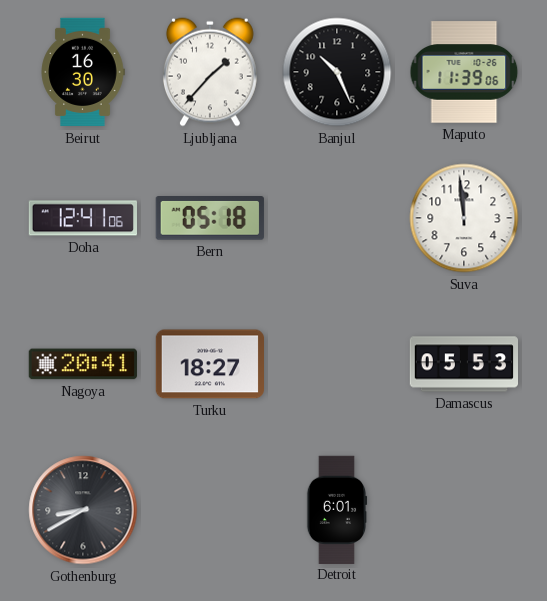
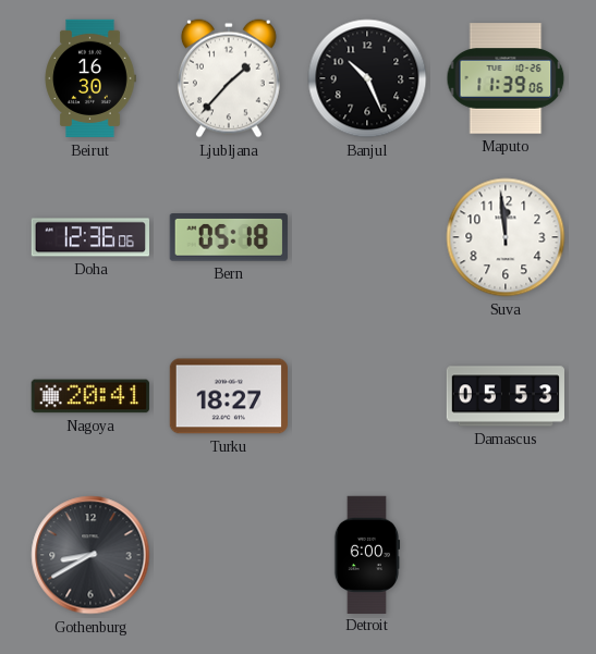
Doha: 12:41 -> 12:36
Detroit: 6:01 -> 6:00
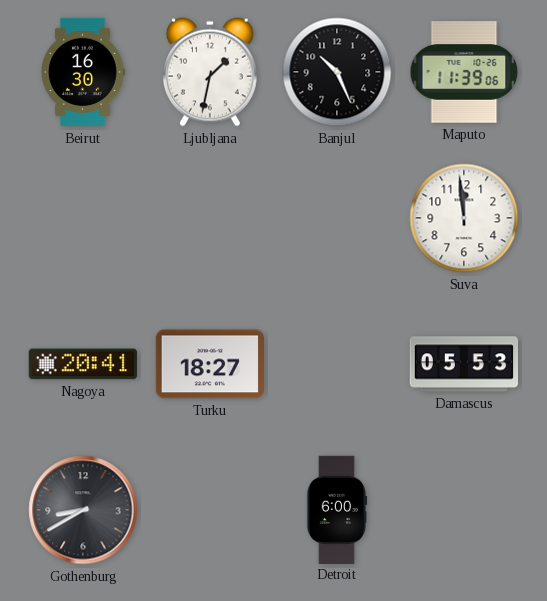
Ljubljana: 1:37 -> 1:32
Doha: 12:36 -> none
Bern: 05:18 -> none
